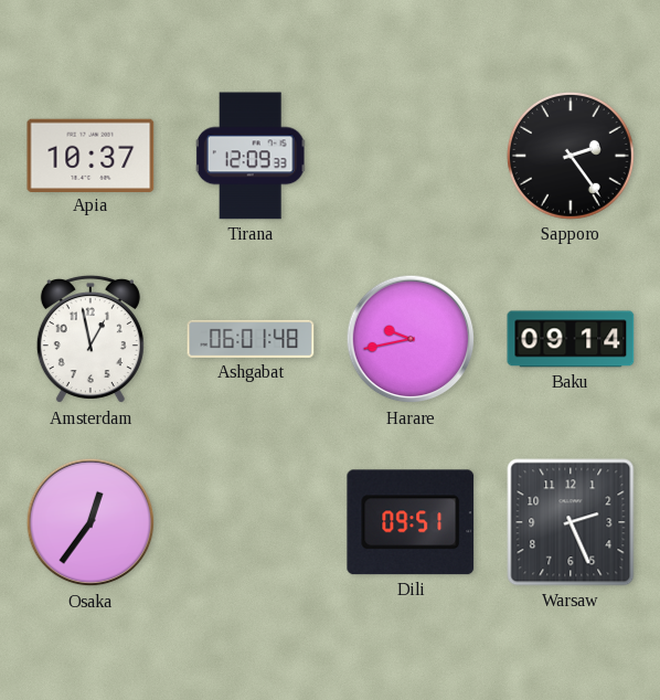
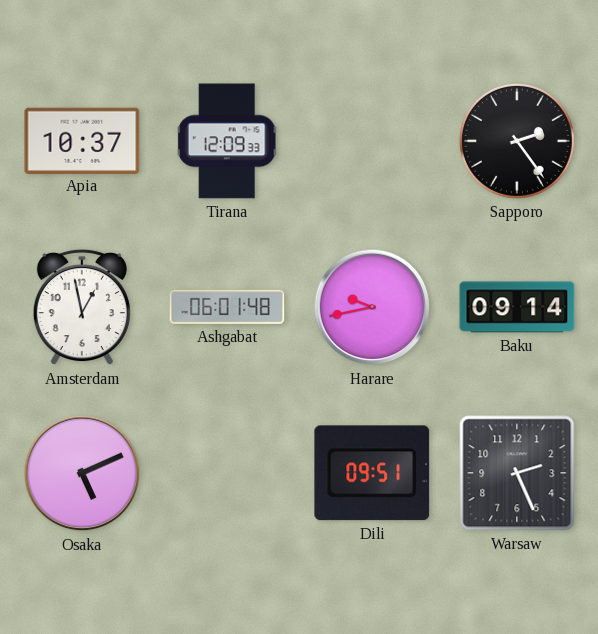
Osaka: 12:36 -> 5:11
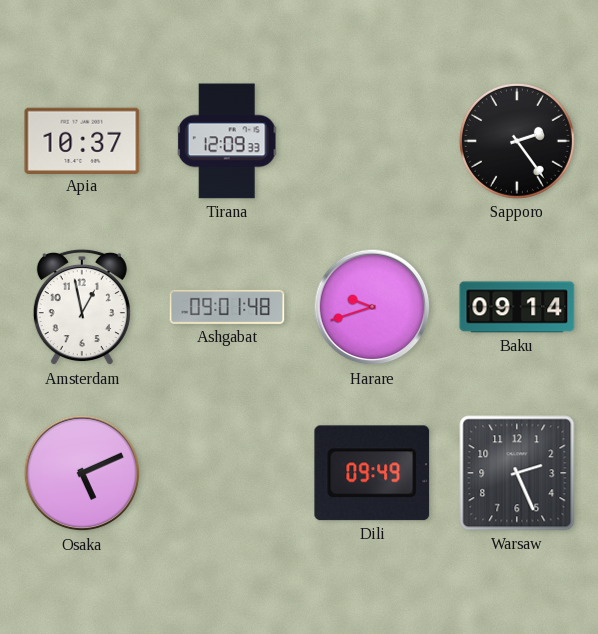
Ashgabat: 06:01 -> 09:01
Harare: 9:43 -> 9:42
Dili: 09:51 -> 09:49
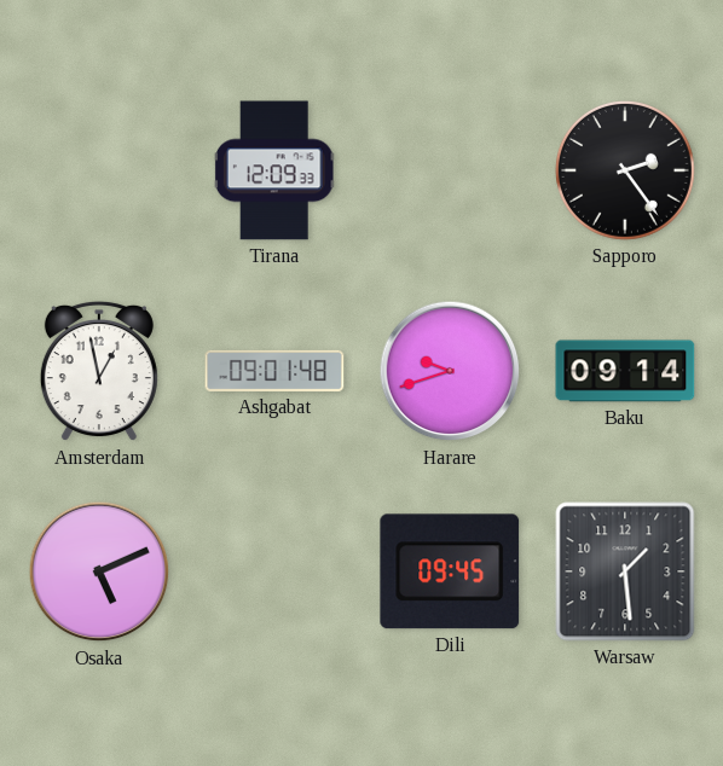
Apia: 10:37 -> none
Dili: 09:49 -> 09:45
Warsaw: 2:26 -> 1:29
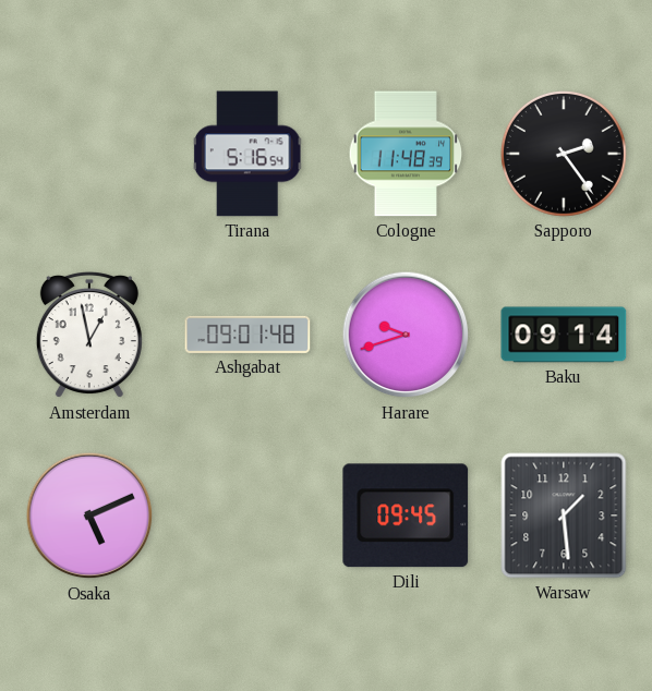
Tirana: 12:09 -> 5:16
Cologne: none -> 11:48
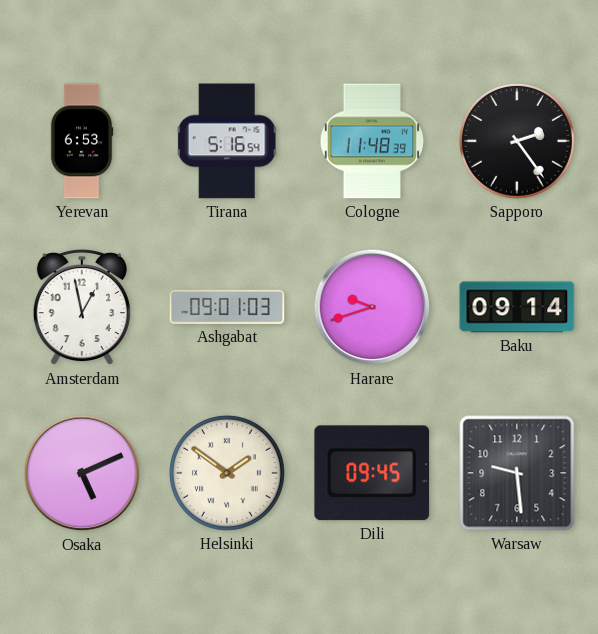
Yerevan: none -> 6:53
Ashgabat: 09:01:48 -> 09:01:03
Helsinki: none -> 1:51
Warsaw: 1:29 -> 9:29
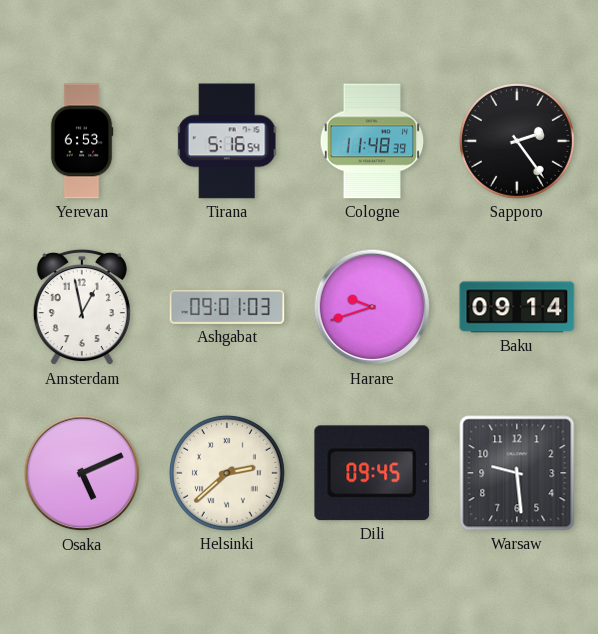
Helsinki: 1:51 -> 2:38
